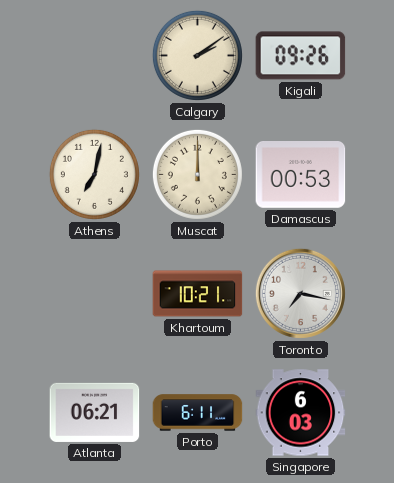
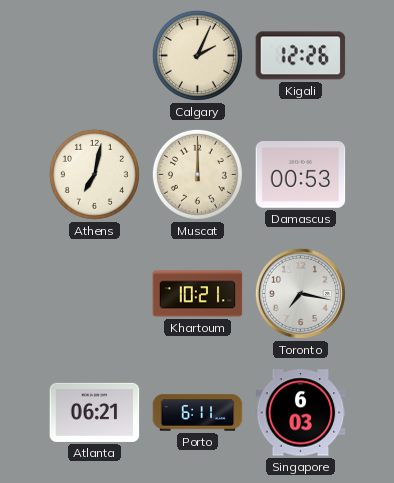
Calgary: 2:09 -> 2:04
Kigali: 09:26 -> 12:26
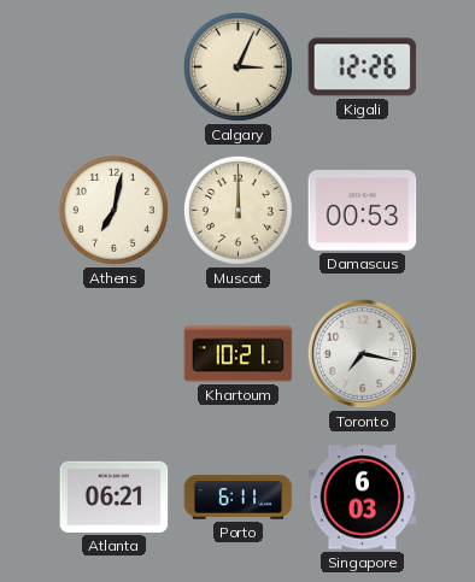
Calgary: 2:04 -> 3:04
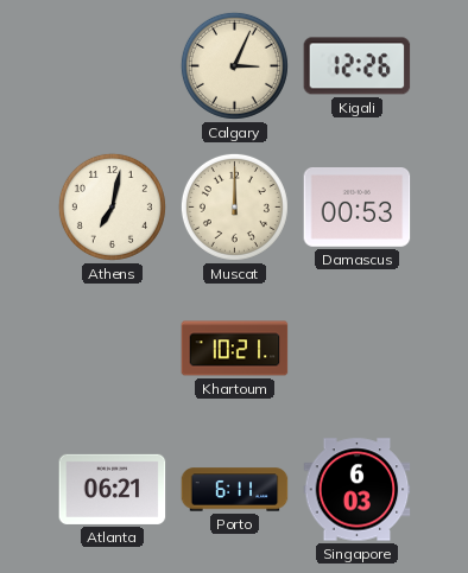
Toronto: 7:17 -> none
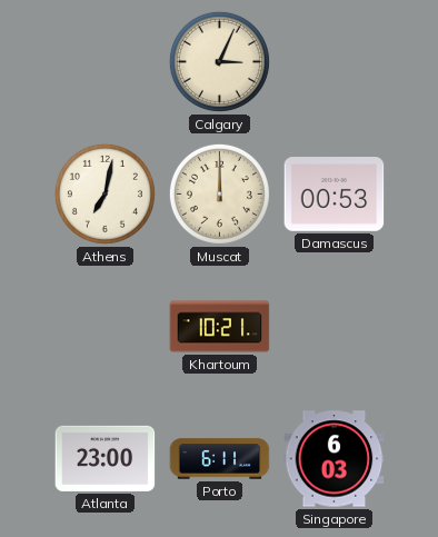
Kigali: 12:26 -> none
Atlanta: 06:21 -> 23:00
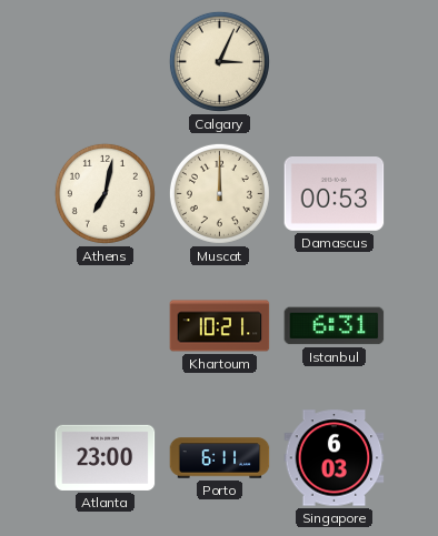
Istanbul: none -> 6:31
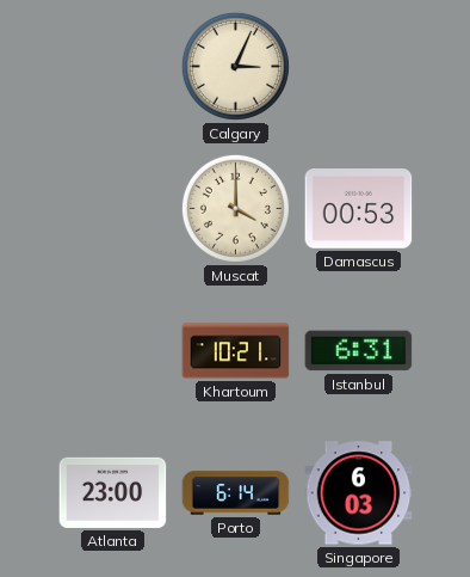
Athens: 7:02 -> none
Muscat: 12:00 -> 4:00
Porto: 6:11 -> 6:14
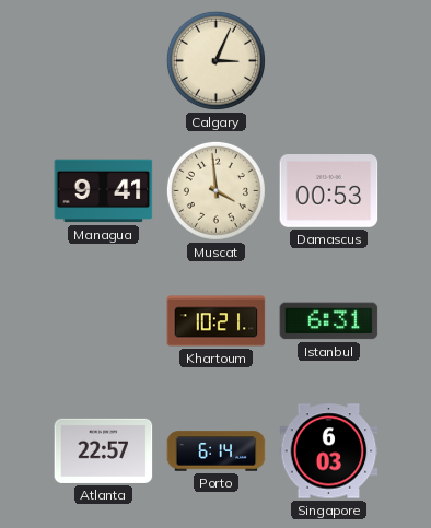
Managua: none -> 9:41
Muscat: 4:00 -> 3:59
Atlanta: 23:00 -> 22:57
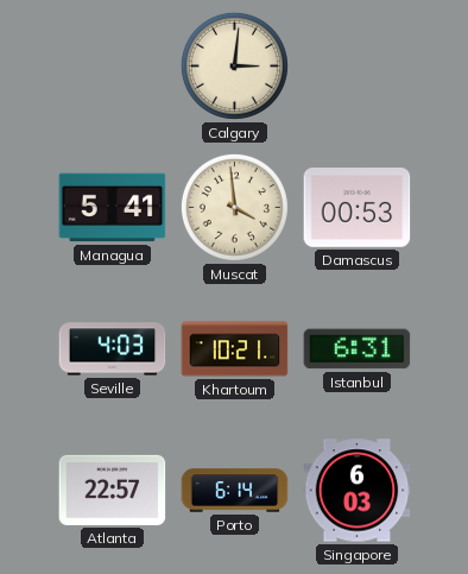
Calgary: 3:04 -> 3:01
Managua: 9:41 -> 5:41
Seville: none -> 4:03
